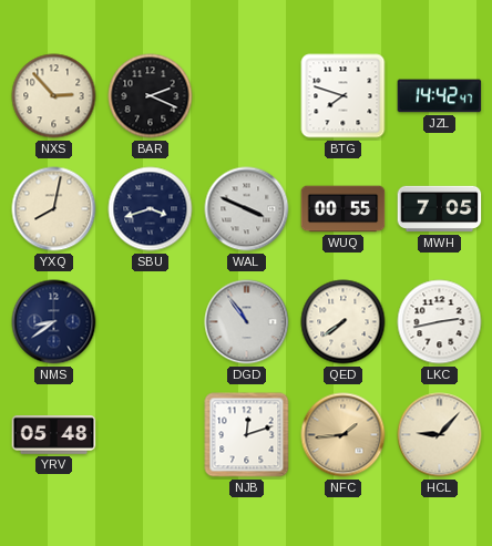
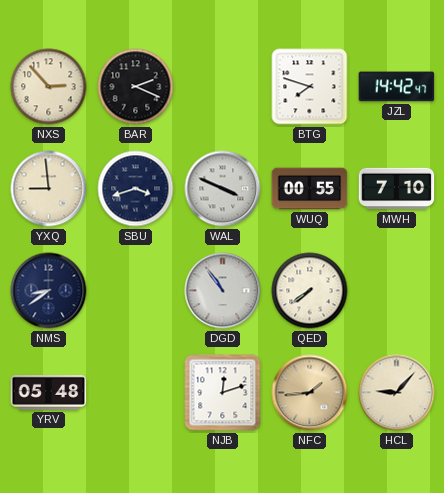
YXQ: 8:02 -> 8:59
MWH: 7:05 -> 7:10
LKC: 2:43 -> none
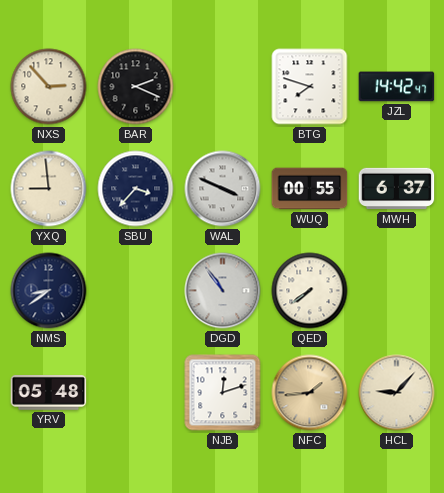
SBU: 3:42 -> 3:37
MWH: 7:10 -> 6:37
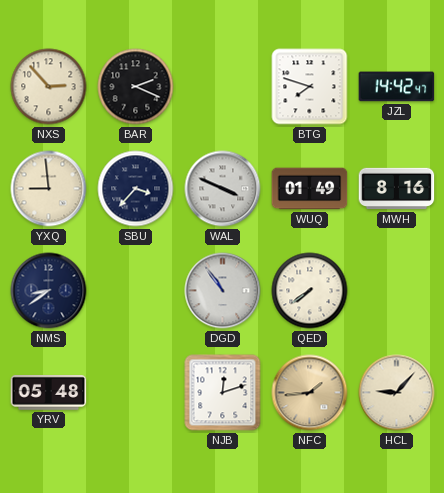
WUQ: 00:55 -> 01:49
MWH: 6:37 -> 8:16
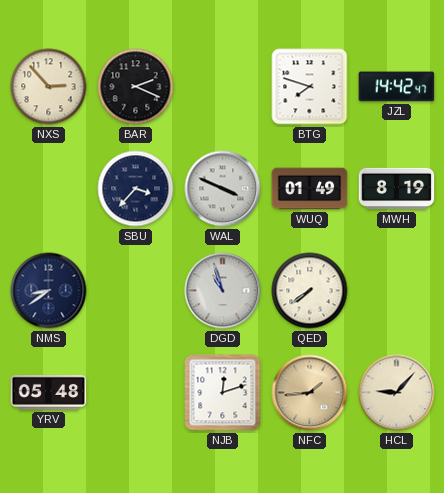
YXQ: 8:59 -> none
MWH: 8:16 -> 8:19
DGD: 10:54 -> 10:57
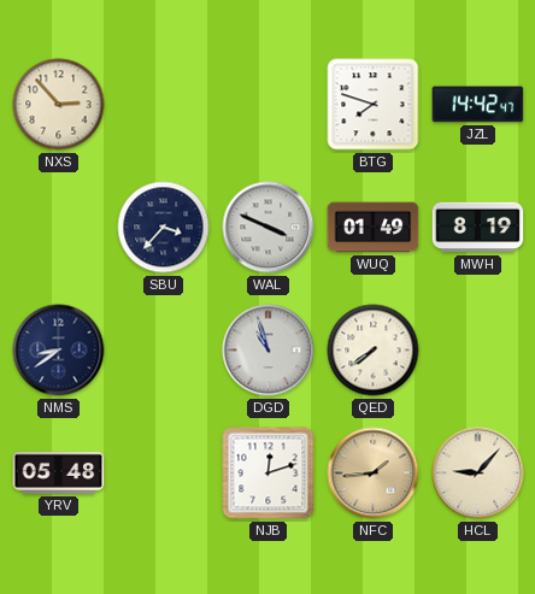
BAR: 2:19 -> none
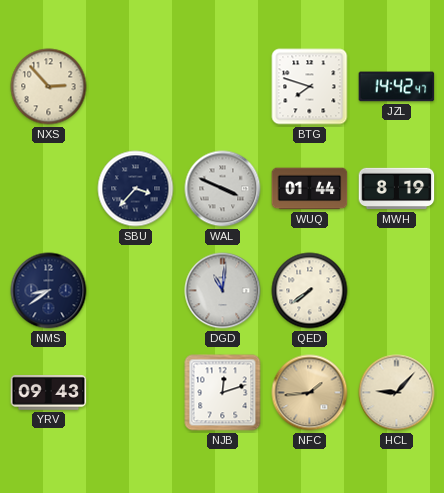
WUQ: 01:49 -> 01:44
DGD: 10:57 -> 11:01
YRV: 05:48 -> 09:43
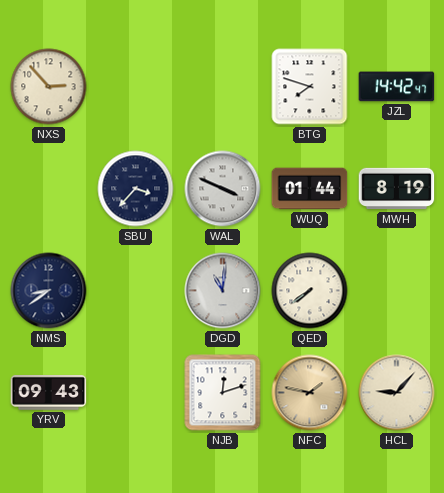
NFC: 1:44 -> 1:47
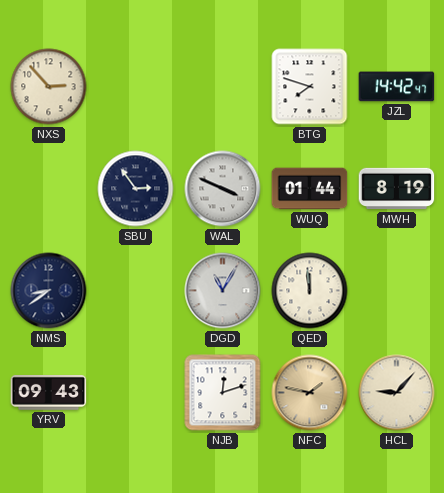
SBU: 3:37 -> 2:54
DGD: 11:01 -> 11:05
QED: 7:39 -> 11:59
